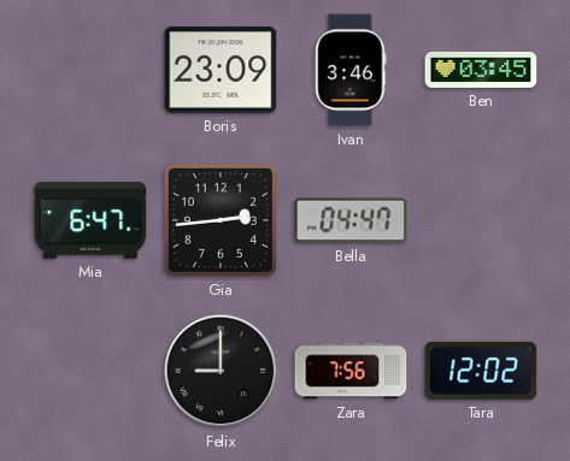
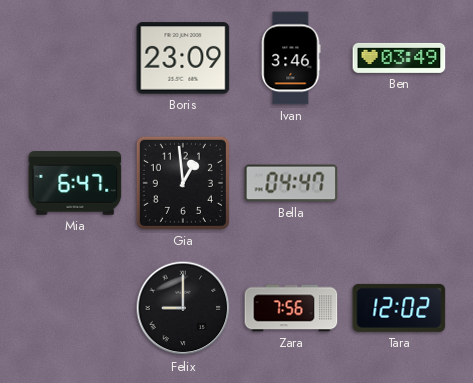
Ben: 03:45 -> 03:49
Gia: 2:44 -> 12:59
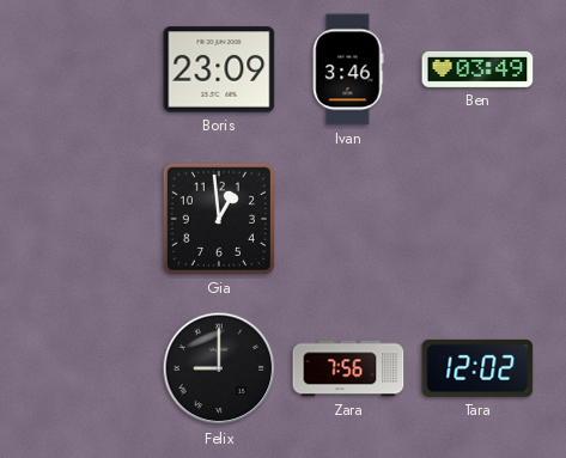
Mia: 6:47 -> none
Bella: 04:47 -> none
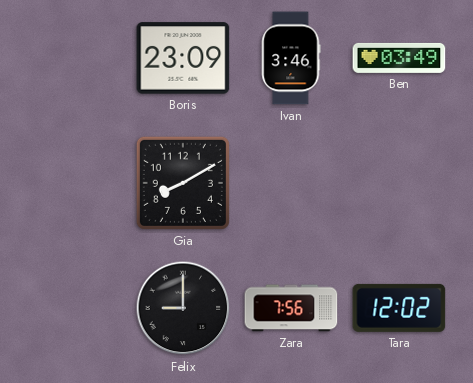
Gia: 12:59 -> 8:10
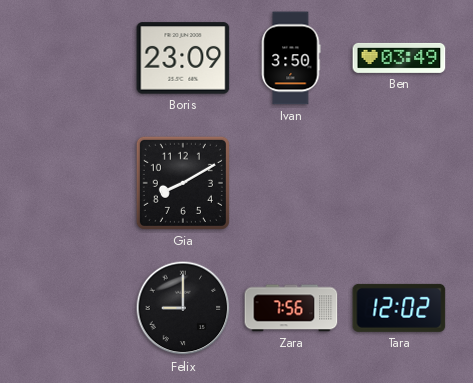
Ivan: 3:46 -> 3:50
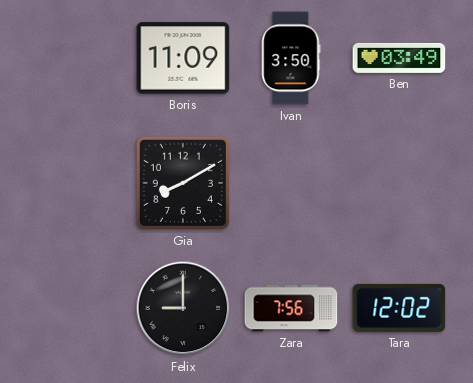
Boris: 23:09 -> 11:09
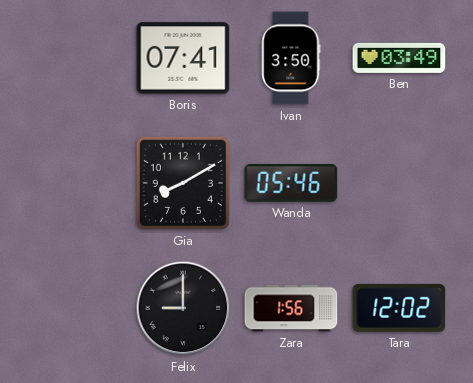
Boris: 11:09 -> 07:41
Wanda: none -> 05:46
Zara: 7:56 -> 1:56
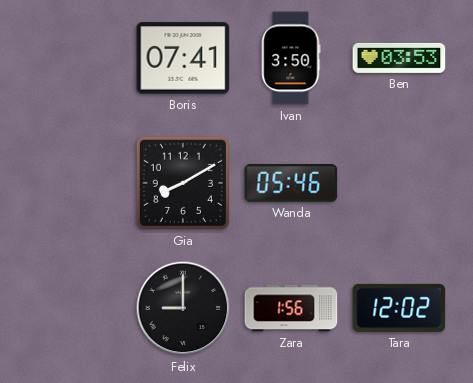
Ben: 03:49 -> 03:53
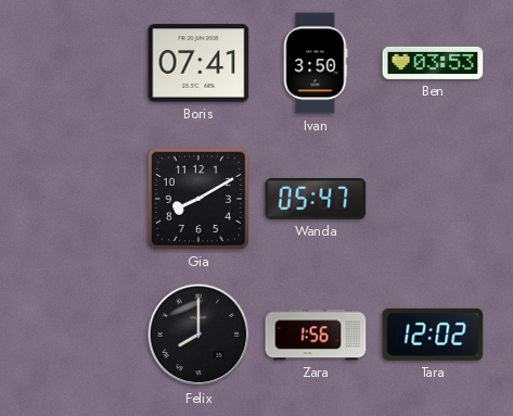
Wanda: 05:46 -> 05:47
Felix: 9:00 -> 8:00
